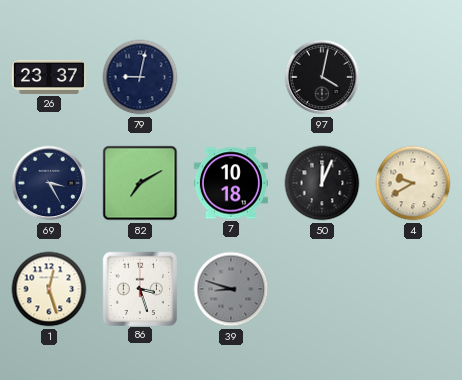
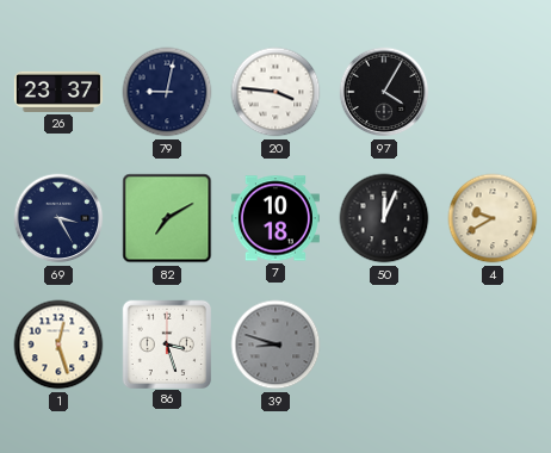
20: none -> 3:46
97: 4:02 -> 4:05
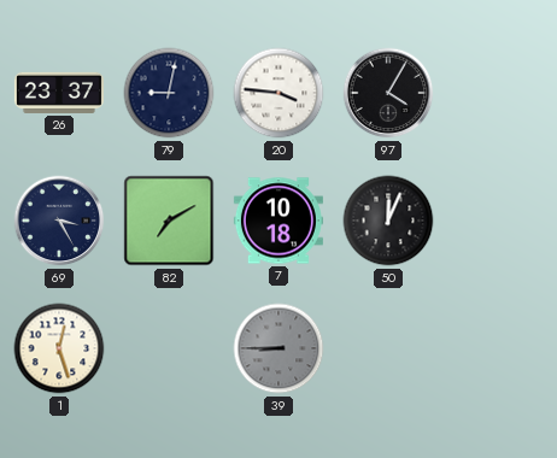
4: 9:40 -> none
86: 3:27 -> none
39: 8:48 -> 8:45
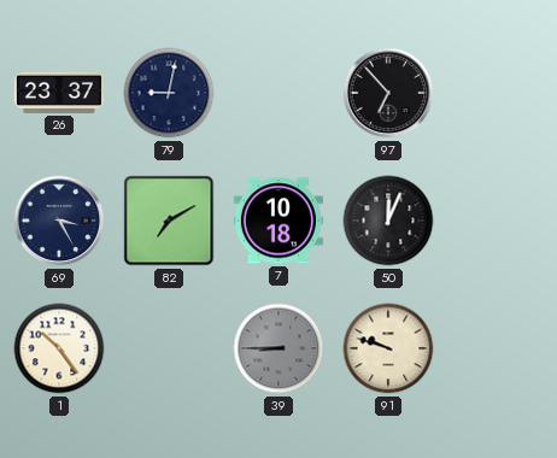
20: 3:46 -> none
97: 4:05 -> 6:53
1: 12:27 -> 10:24
91: none -> 9:48
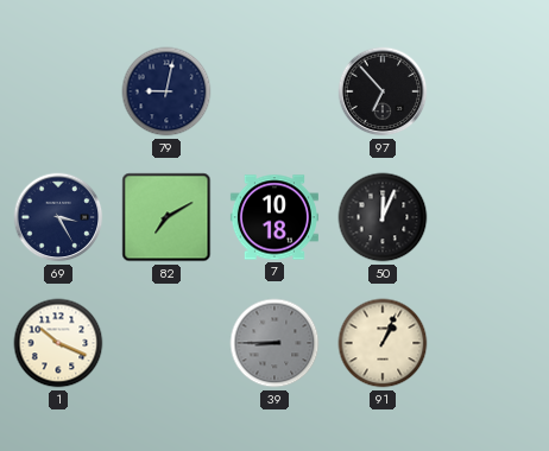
26: 23:37 -> none
1: 10:24 -> 10:19
91: 9:48 -> 1:04
